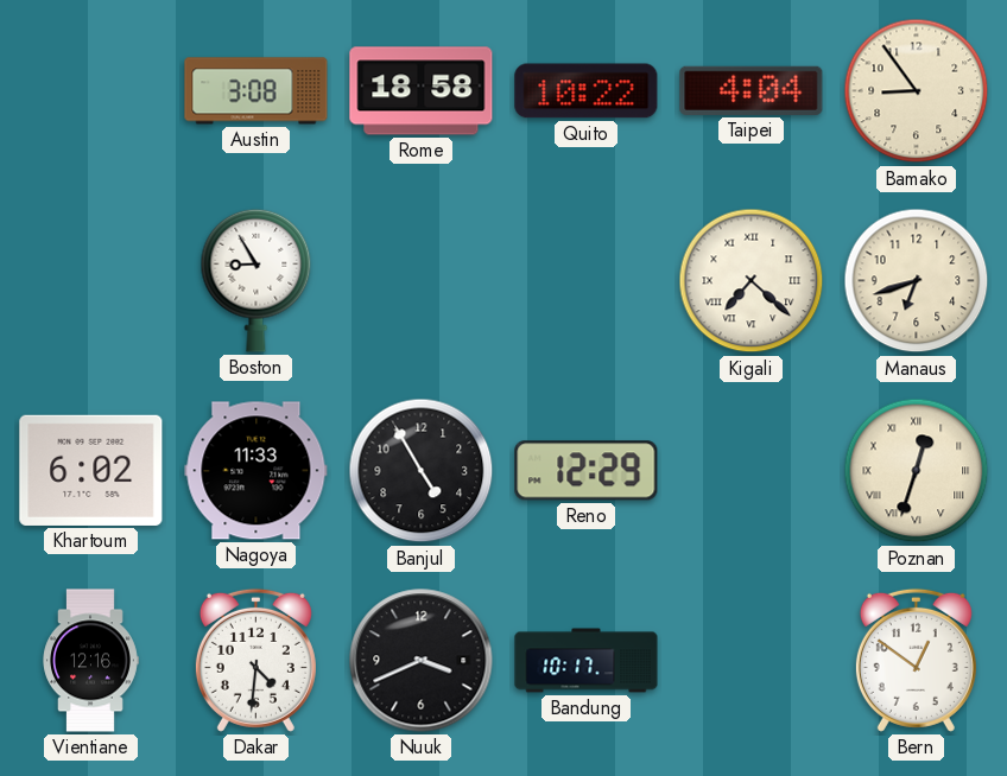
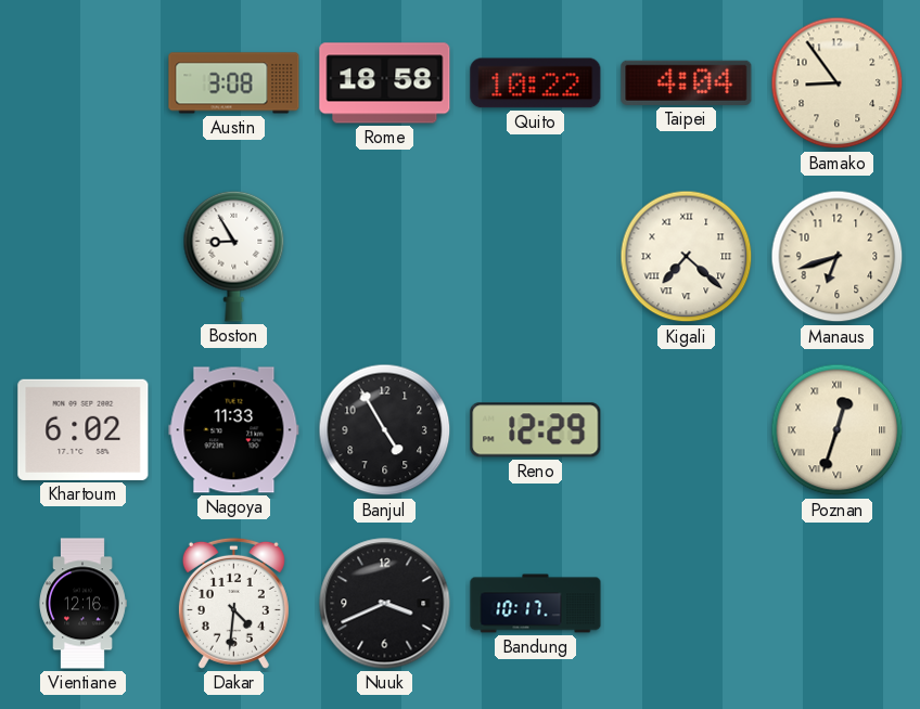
Bern: 12:51 -> none
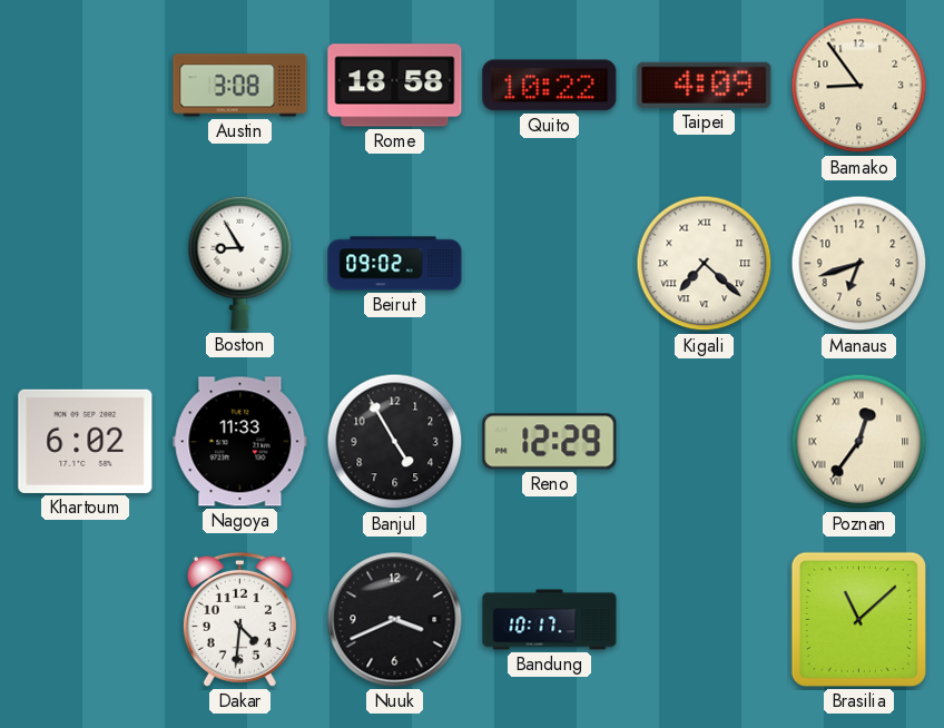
Taipei: 4:04 -> 4:09
Beirut: none -> 09:02
Poznan: 12:33 -> 12:36
Vientiane: 12:16 -> none
Brasilia: none -> 11:08
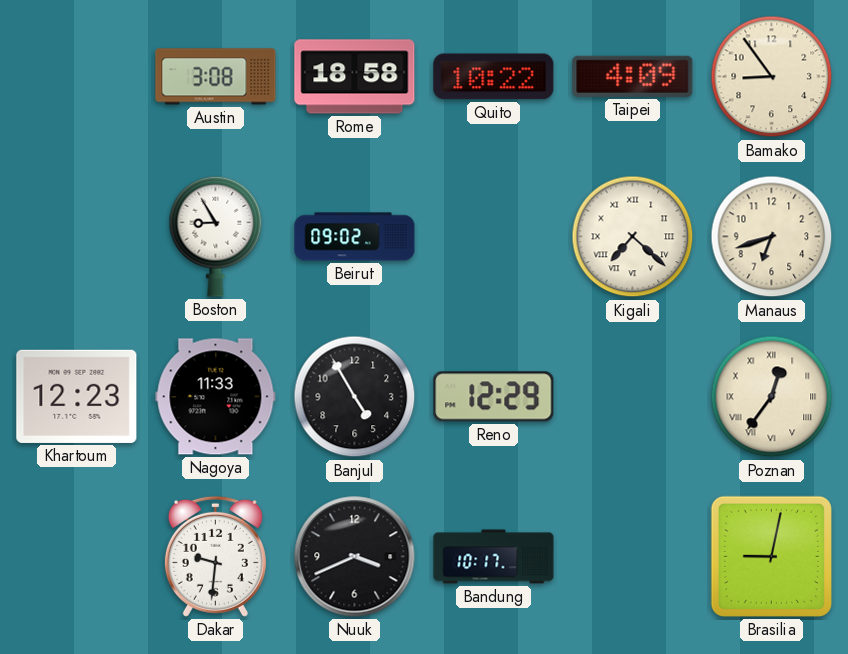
Khartoum: 6:02 -> 12:23
Dakar: 4:31 -> 9:31
Brasilia: 11:08 -> 9:02
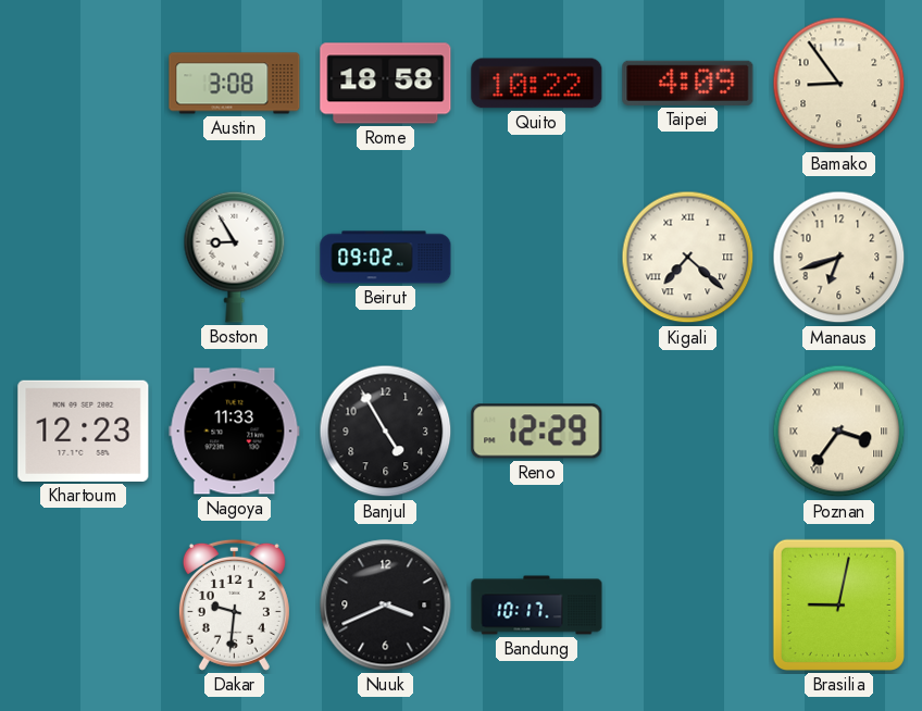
Poznan: 12:36 -> 3:36
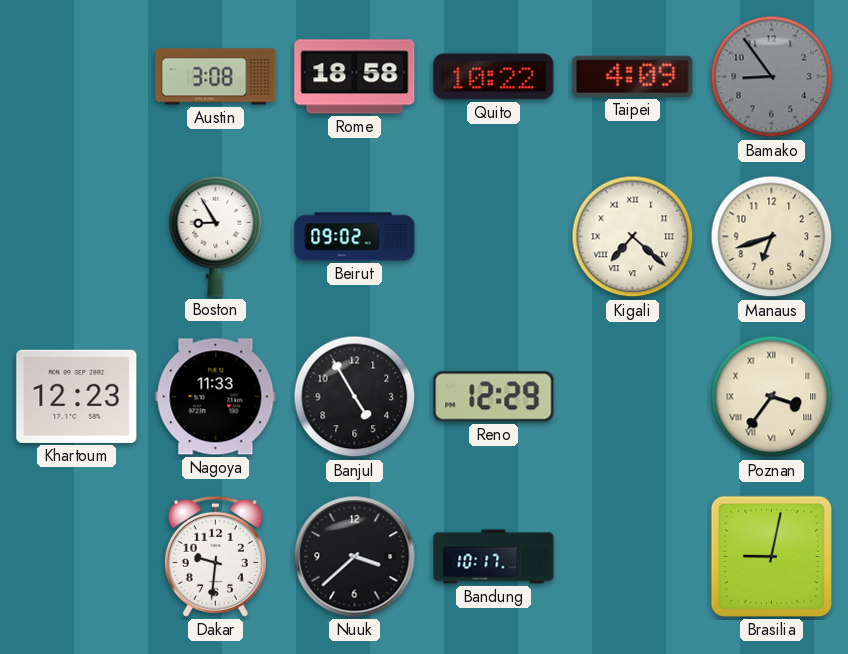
Bamako dial: cream -> grey
Nuuk: 3:41 -> 3:38
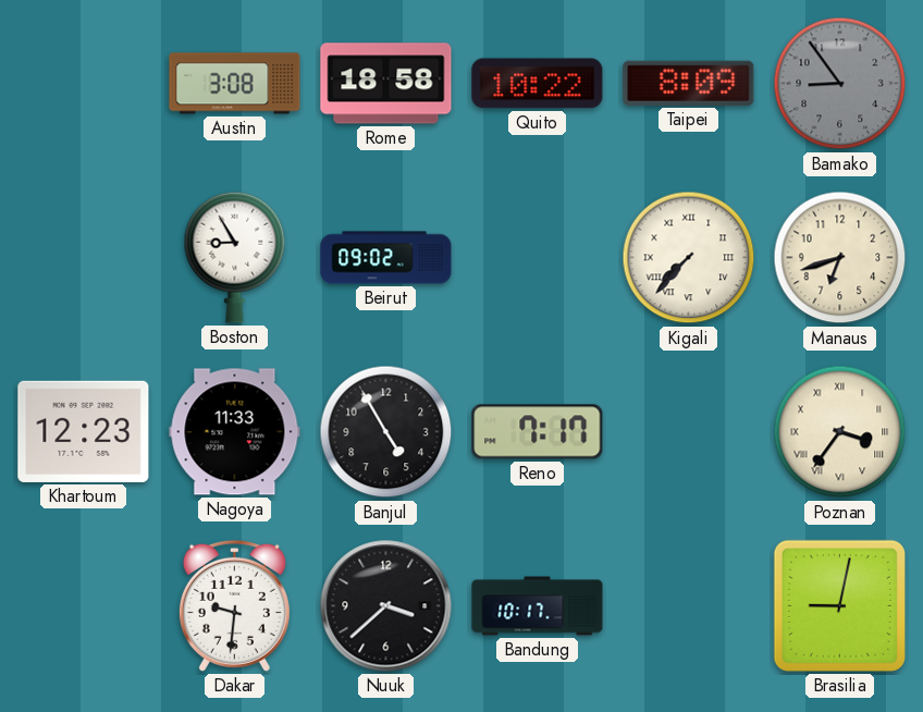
Taipei: 4:09 -> 8:09
Kigali: 7:22 -> 7:37
Reno: 12:29 -> 7:17
